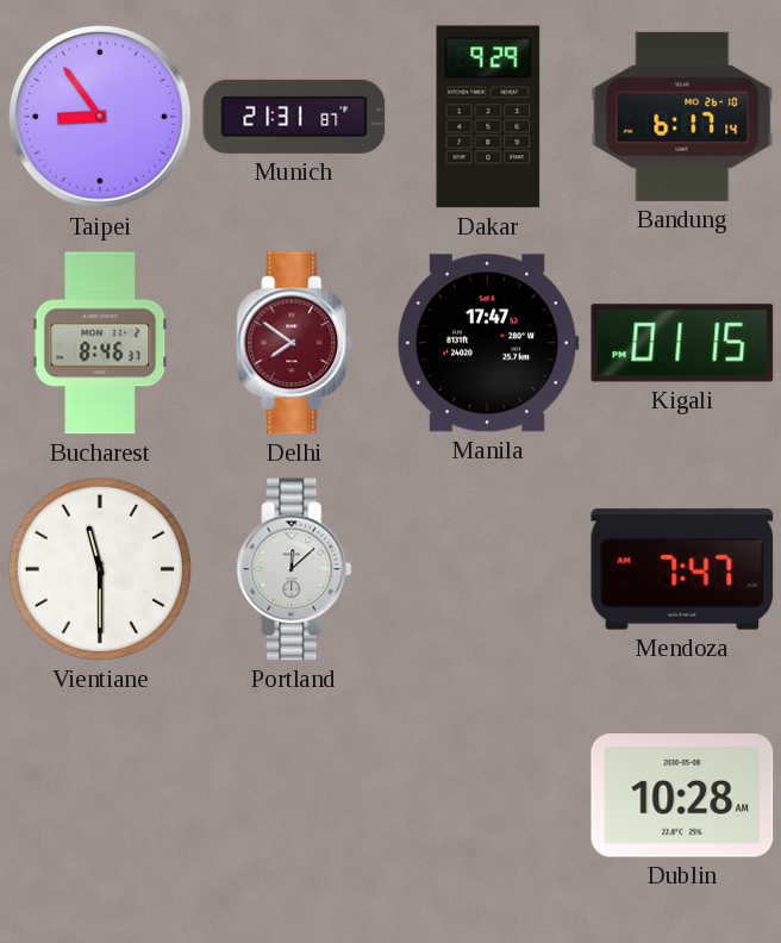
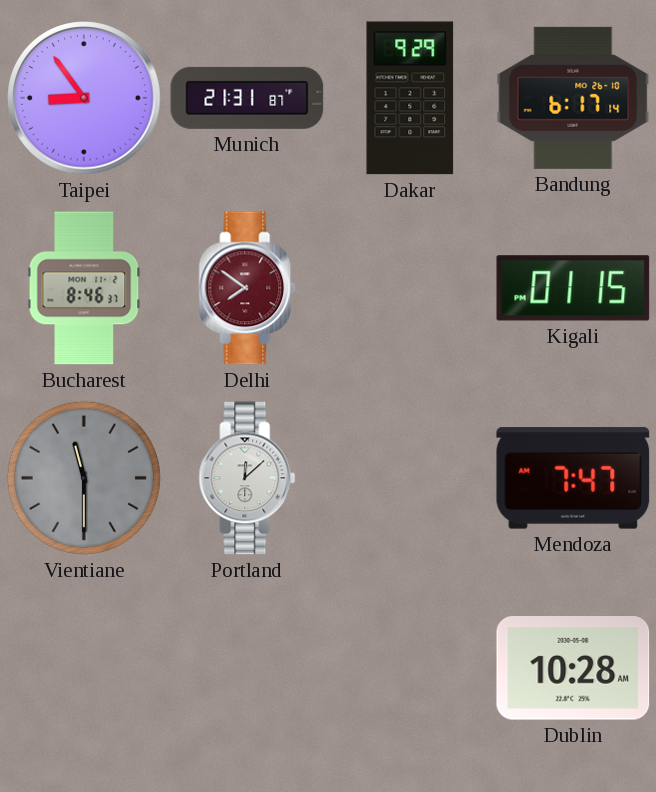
Manila: 17:47 -> none
Vientiane dial: white -> grey
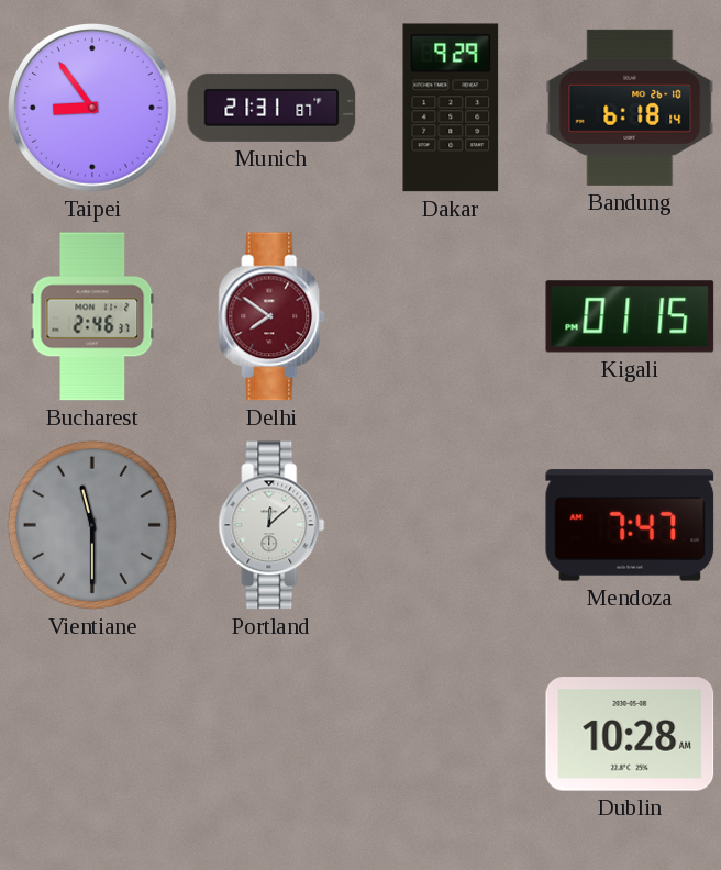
Bandung: 6:17 -> 6:18
Bucharest: 8:46 -> 2:46
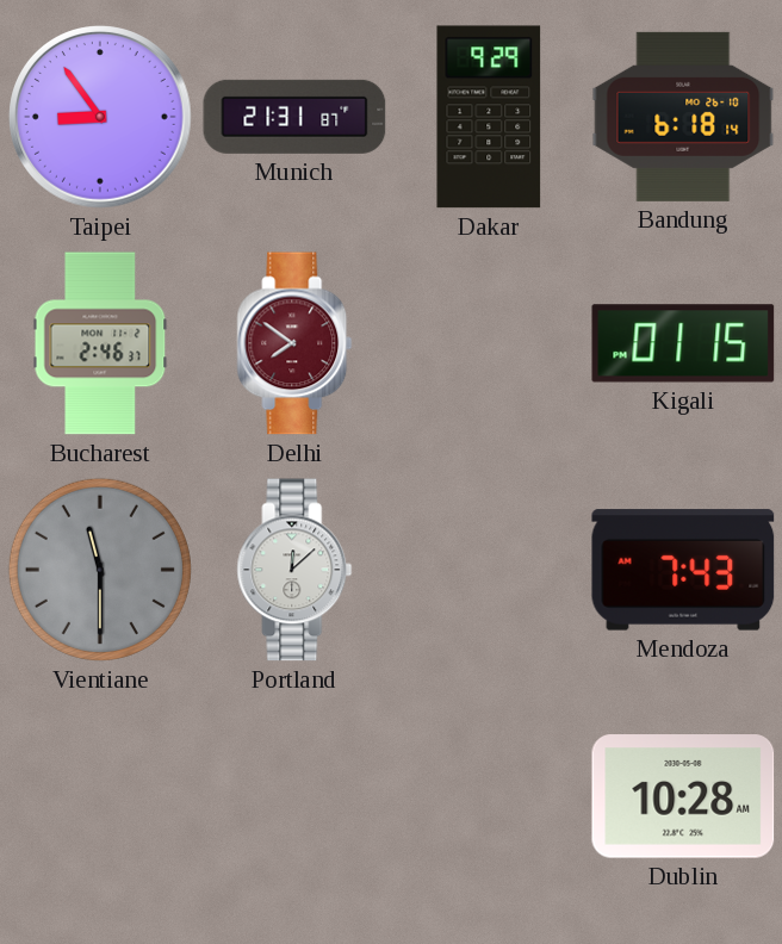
Mendoza: 7:47 -> 7:43
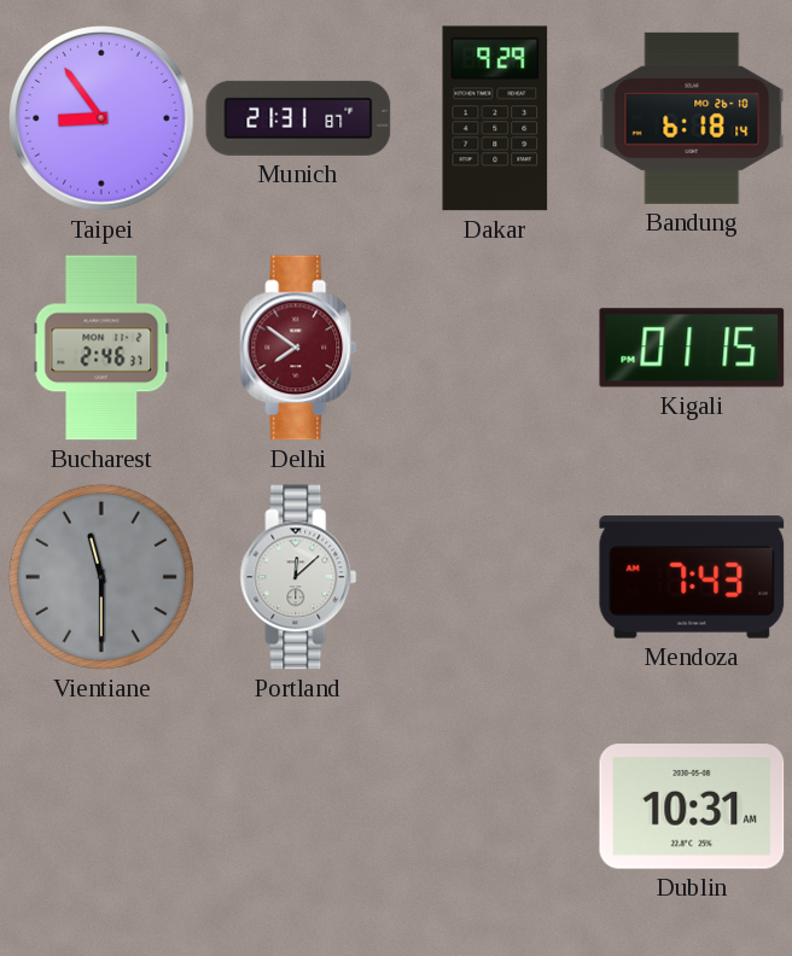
Dublin: 10:28 -> 10:31
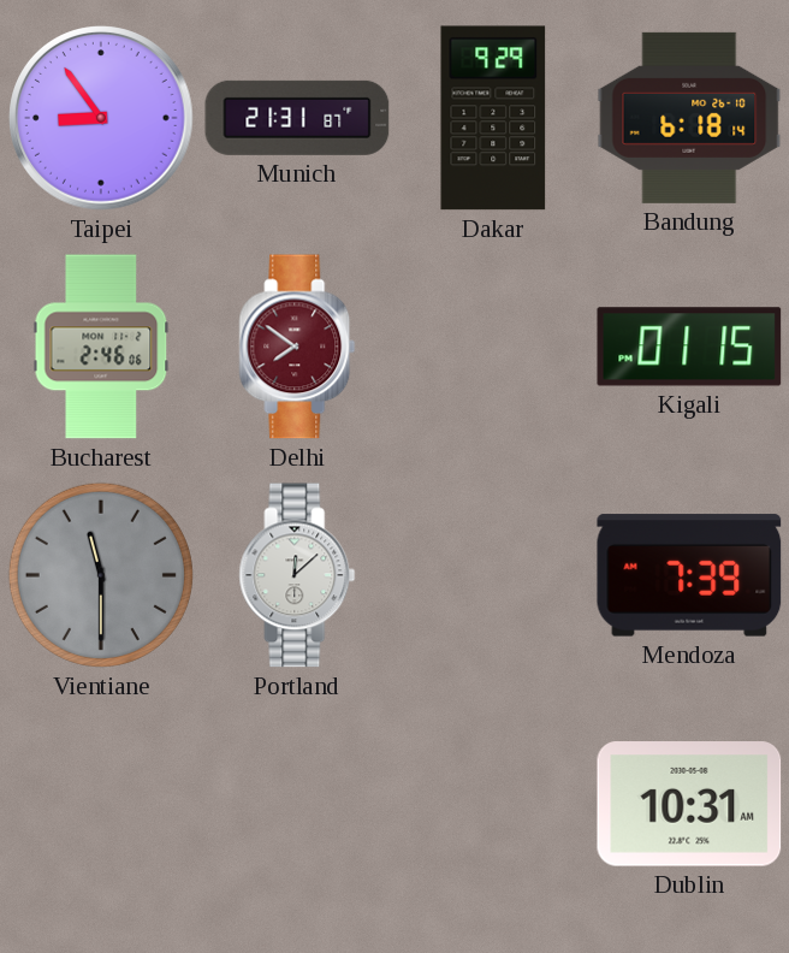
Bucharest: 2:46:37 -> 2:46:06
Mendoza: 7:43 -> 7:39
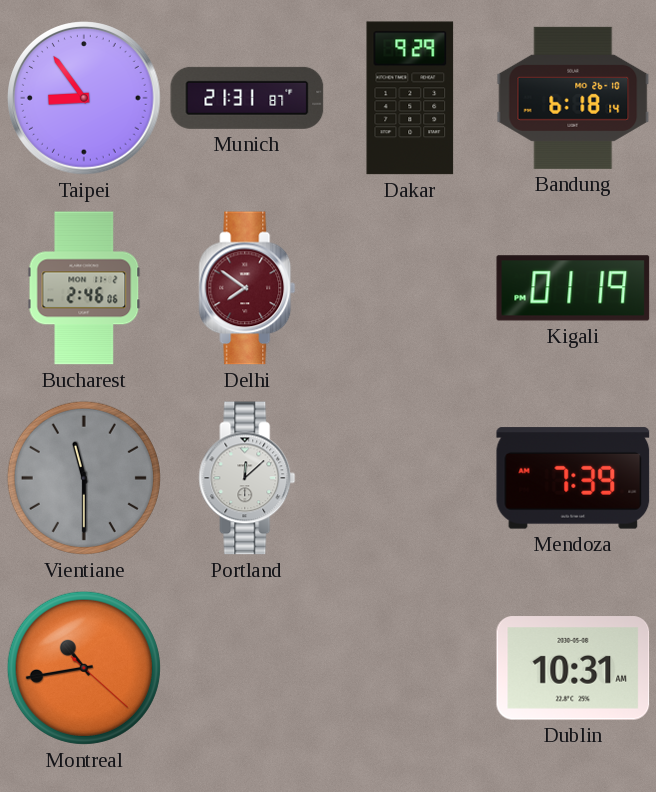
Kigali: 01:15 -> 01:19
Montreal: none -> 10:43
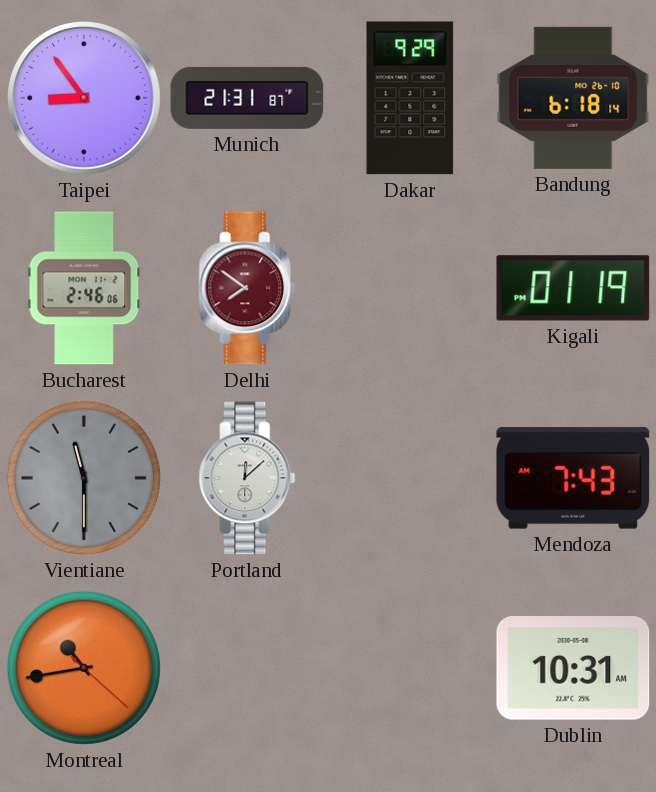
Mendoza: 7:39 -> 7:43
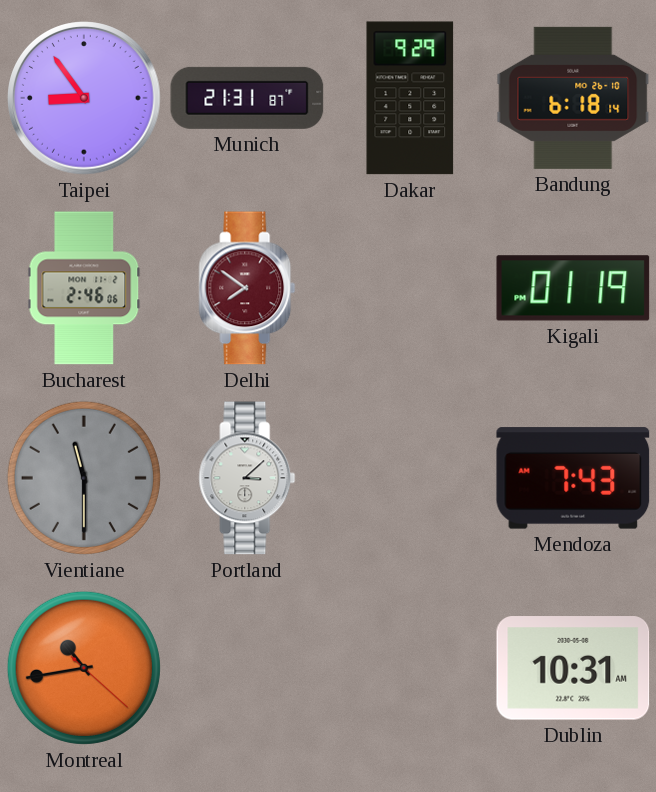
Portland: 12:08 -> 3:08
